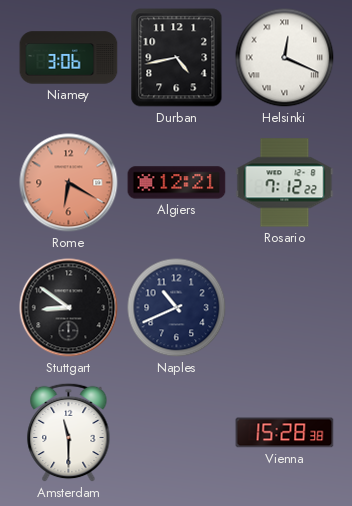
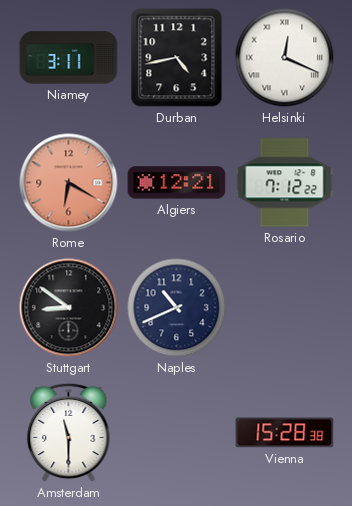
Niamey: 3:06 -> 3:11
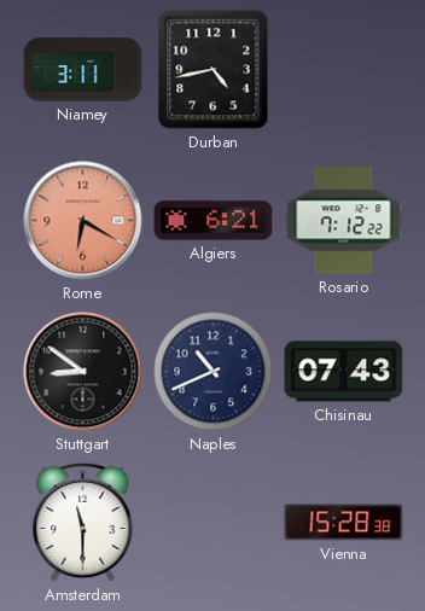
Helsinki: 12:19 -> none
Algiers: 12:21 -> 6:21
Chisinau: none -> 07:43
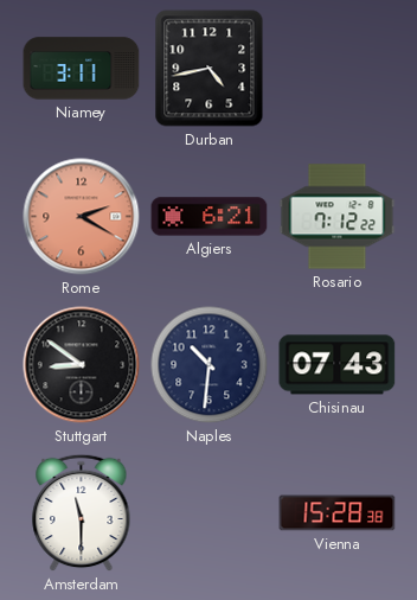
Rome: 6:20 -> 2:20
Naples: 10:41 -> 10:31
